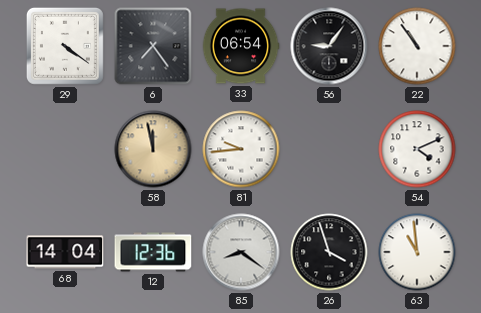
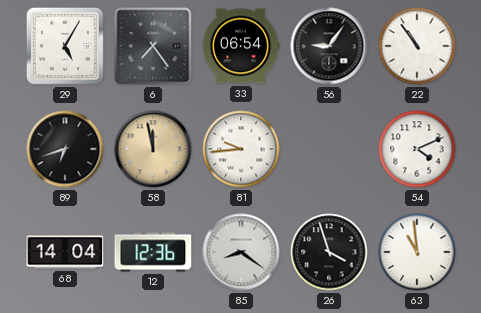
29: 4:21 -> 5:05
89: none -> 6:42
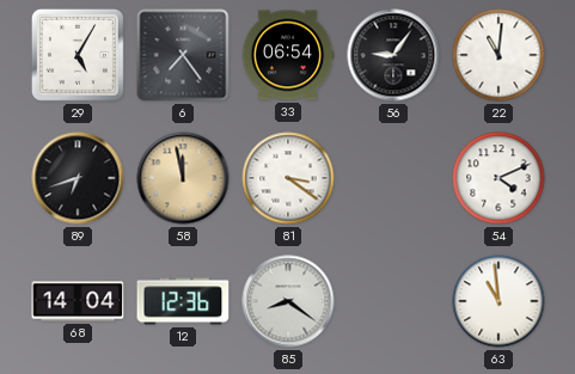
22: 10:54 -> 11:01
81: 9:44 -> 3:21
26: 3:57 -> none
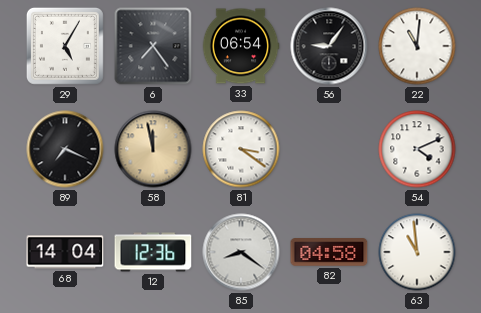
89: 6:42 -> 7:19
82: none -> 04:58
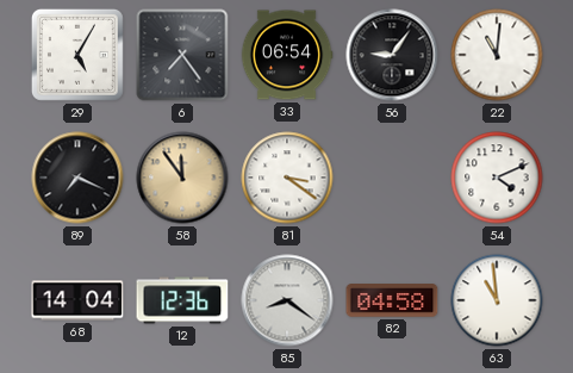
58: 11:58 -> 11:54
